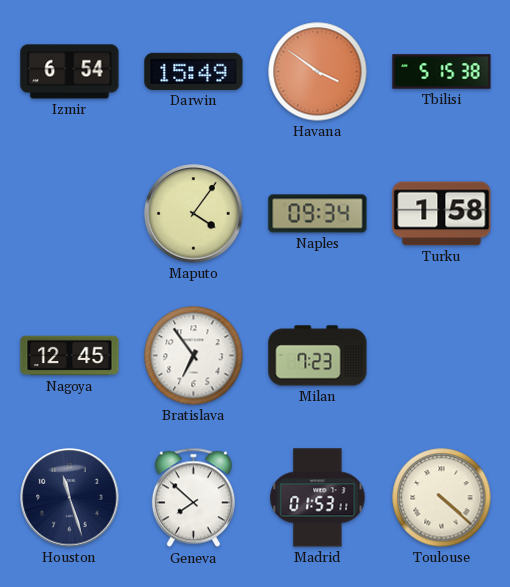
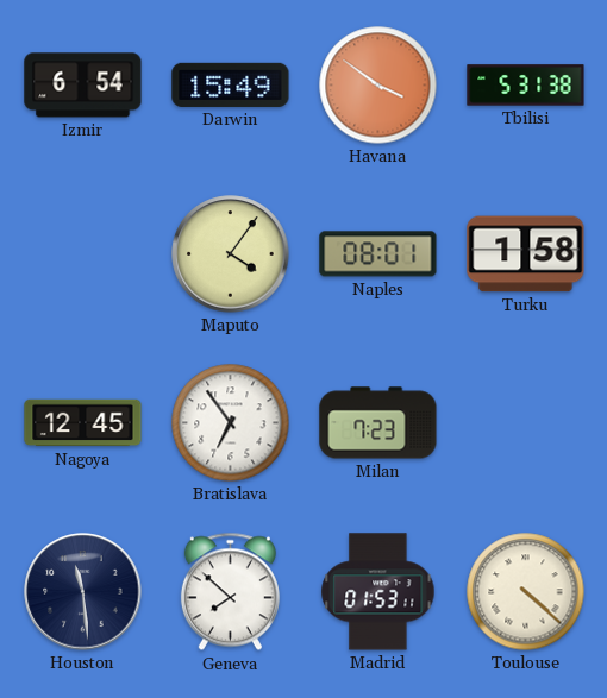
Tbilisi: 5:15 -> 5:31
Naples: 09:34 -> 08:01
Houston: 11:27 -> 11:29
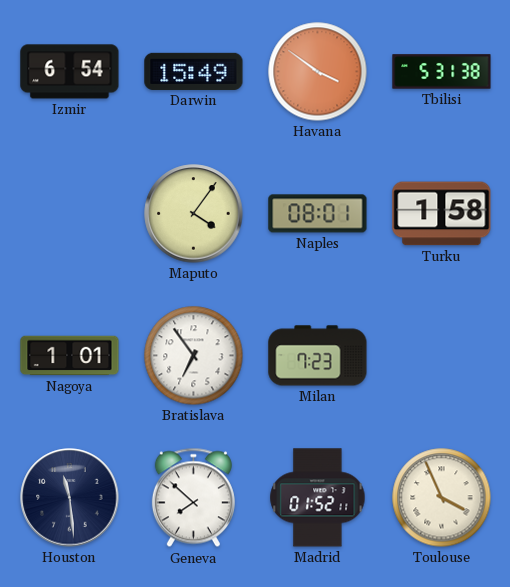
Nagoya: 12:45 -> 1:01
Madrid: 01:53 -> 01:52
Toulouse: 4:22 -> 3:56
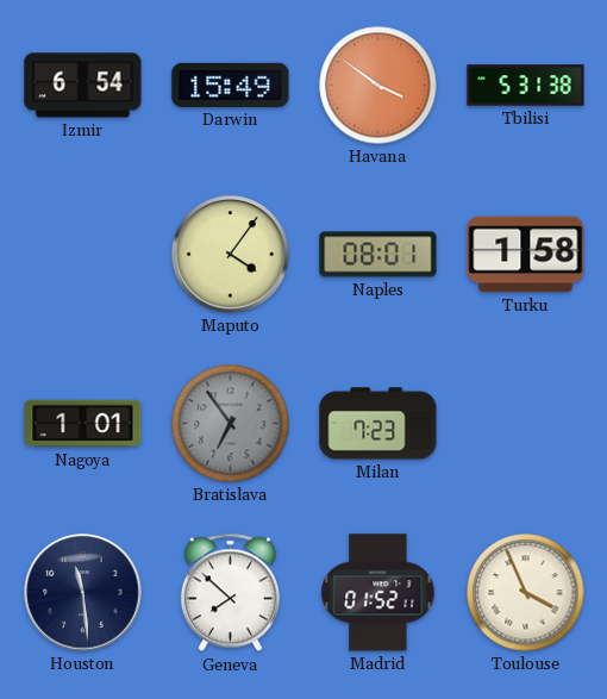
Bratislava dial: white -> grey
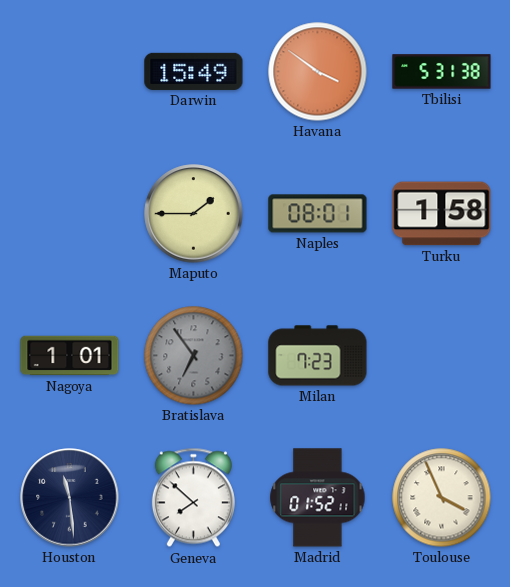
Izmir: 6:54 -> none
Maputo: 4:06 -> 1:45
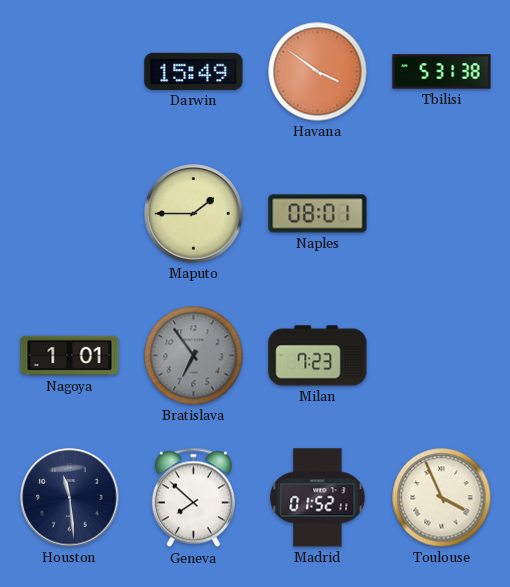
Turku: 1:58 -> none
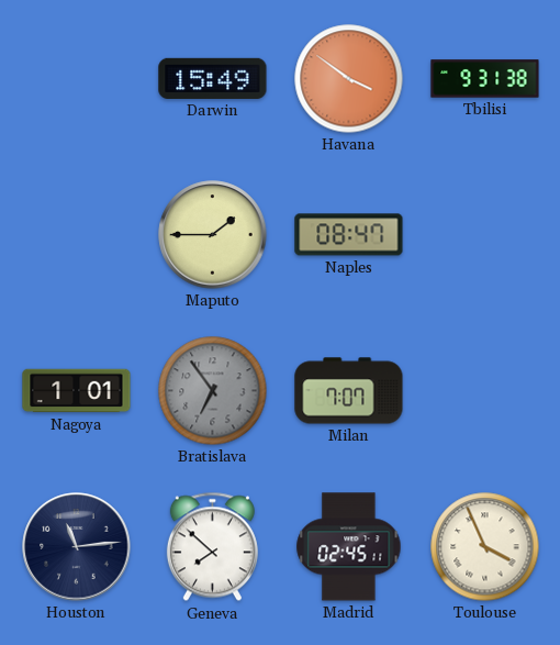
Tbilisi: 5:31 -> 9:31
Naples: 08:01 -> 08:47
Milan: 7:23 -> 7:07
Houston: 11:29 -> 11:14
Madrid: 01:52 -> 02:45
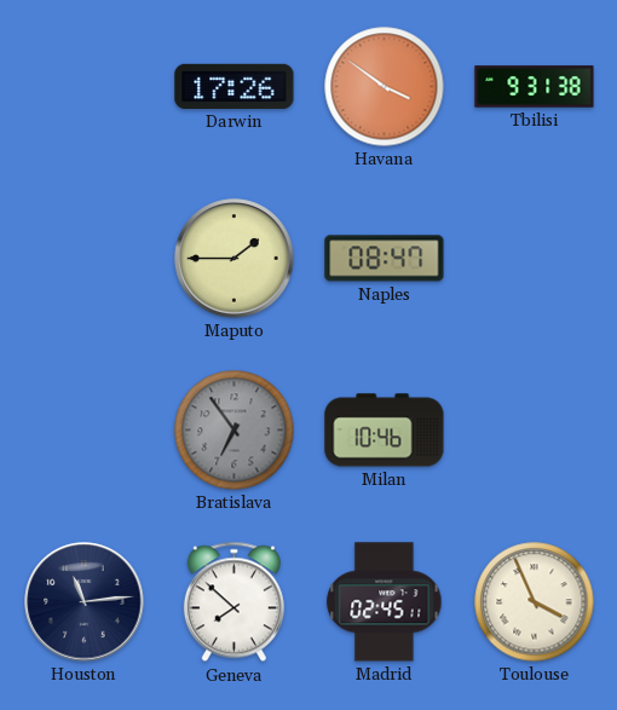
Darwin: 15:49 -> 17:26
Nagoya: 1:01 -> none
Milan: 7:07 -> 10:46
